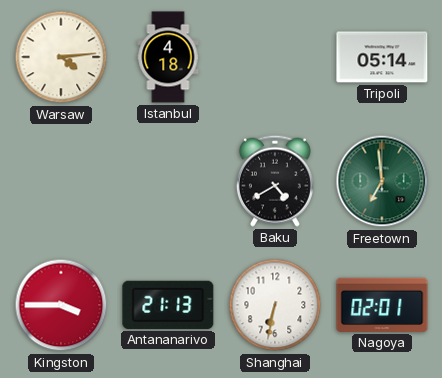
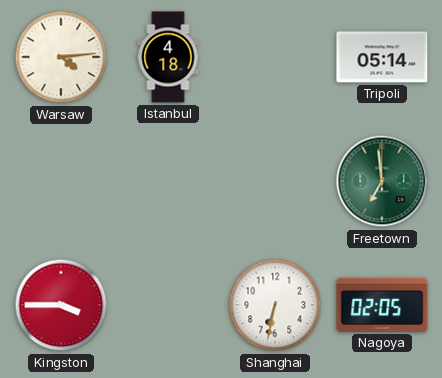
Baku: 4:40 -> none
Antananarivo: 21:13 -> none
Nagoya: 02:01 -> 02:05
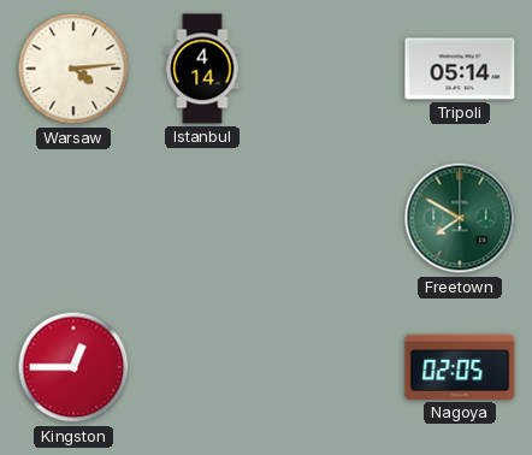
Istanbul: 4:18 -> 4:14
Freetown: 6:59 -> 7:50
Kingston: 3:45 -> 12:45
Shanghai: 6:32 -> none
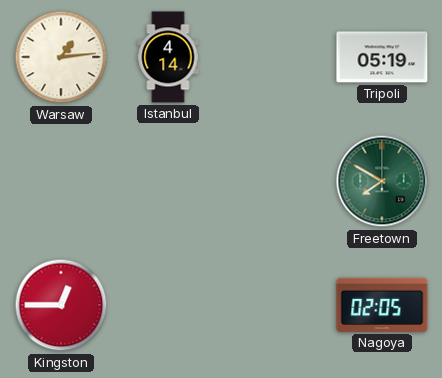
Warsaw: 4:14 -> 1:14
Tripoli: 05:14 -> 05:19
